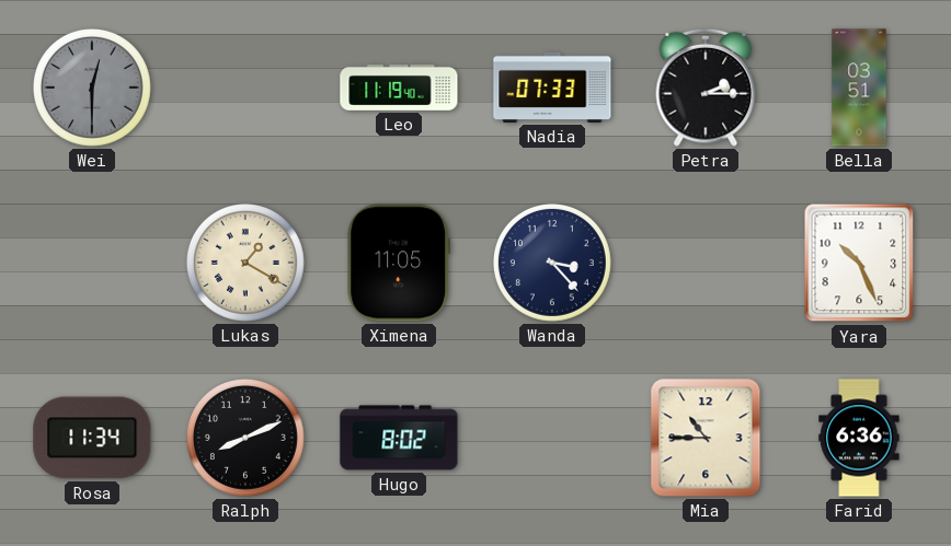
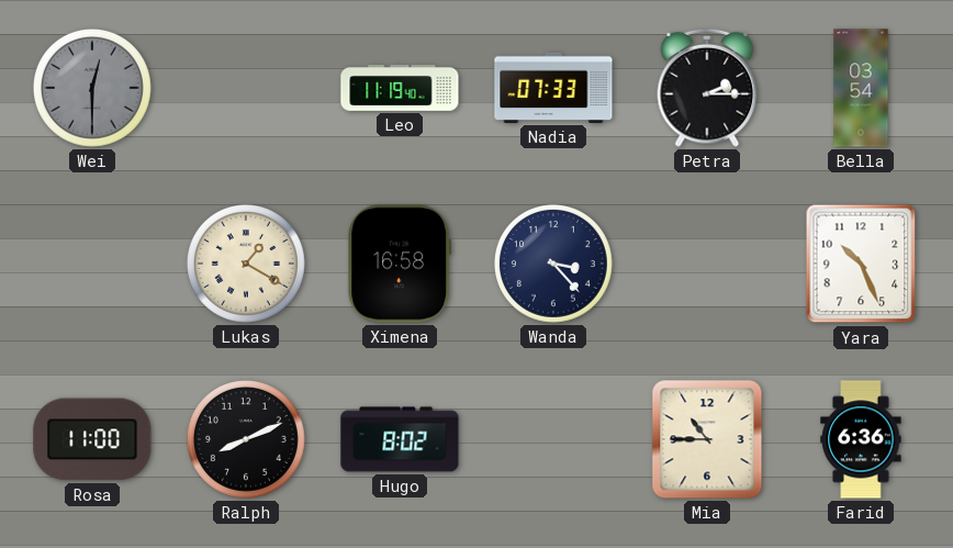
Bella: 03:51 -> 03:54
Ximena: 11:05 -> 16:58
Rosa: 11:34 -> 11:00
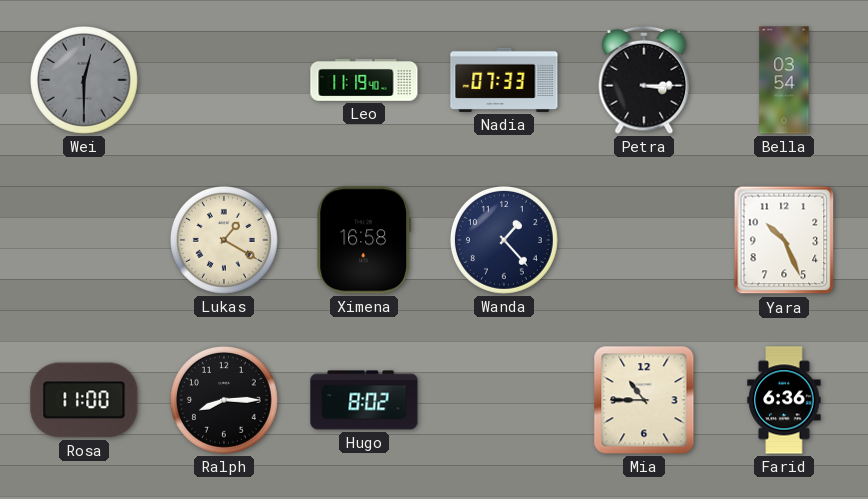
Petra: 2:15 -> 3:15
Wanda: 3:23 -> 1:23
Ralph: 8:11 -> 8:15
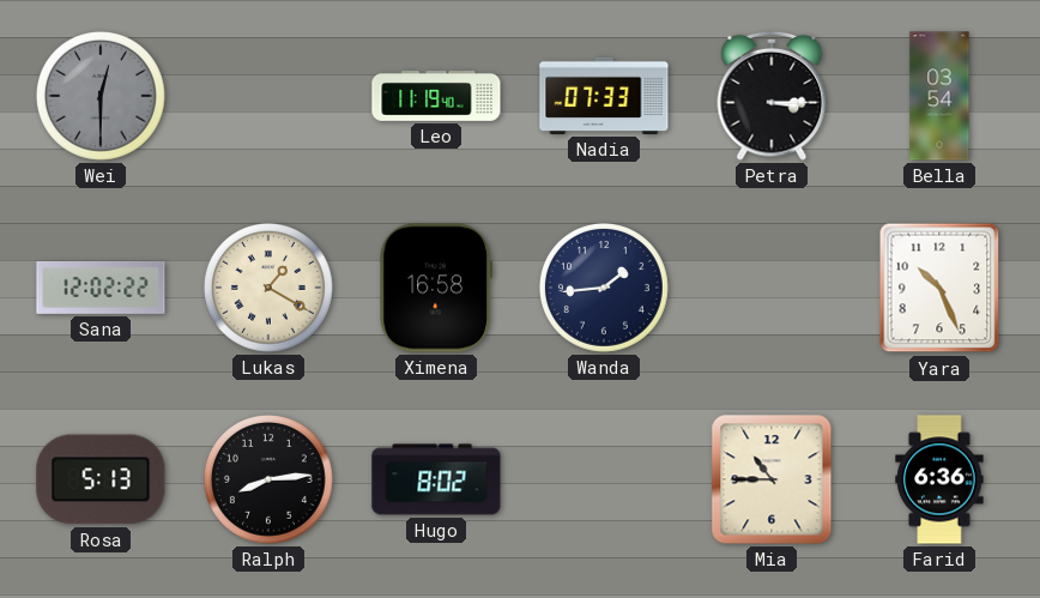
Sana: none -> 12:02
Wanda: 1:23 -> 1:44
Rosa: 11:00 -> 5:13
Ralph: 8:15 -> 8:14
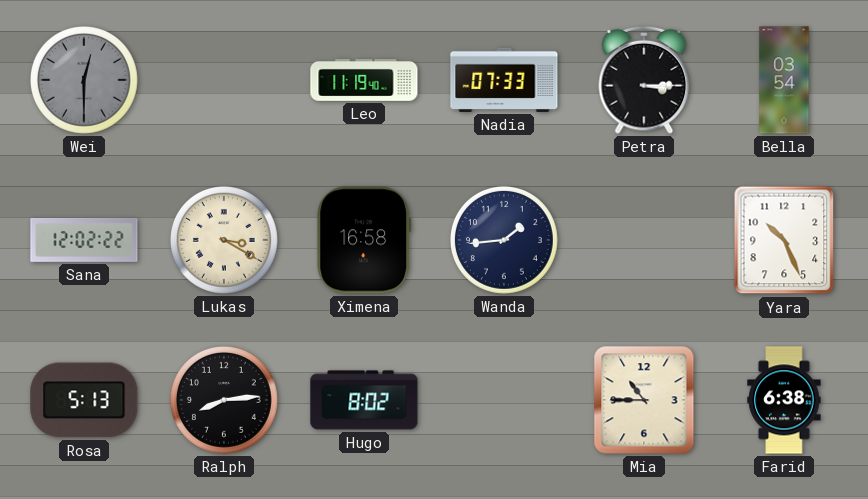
Lukas: 1:20 -> 3:20
Farid: 6:36 -> 6:38
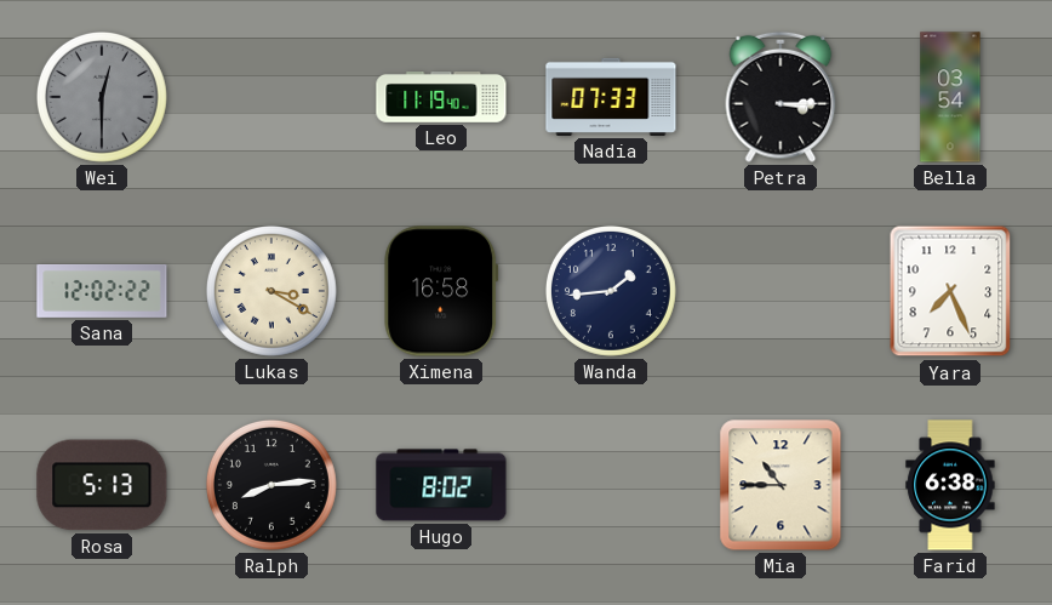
Yara: 10:26 -> 7:26
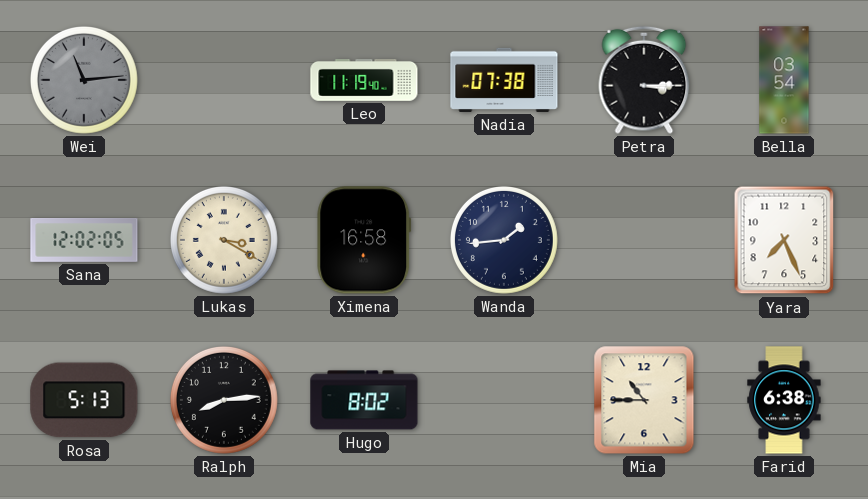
Wei: 12:30 -> 11:14
Nadia: 07:33 -> 07:38
Sana: 12:02:22 -> 12:02:05
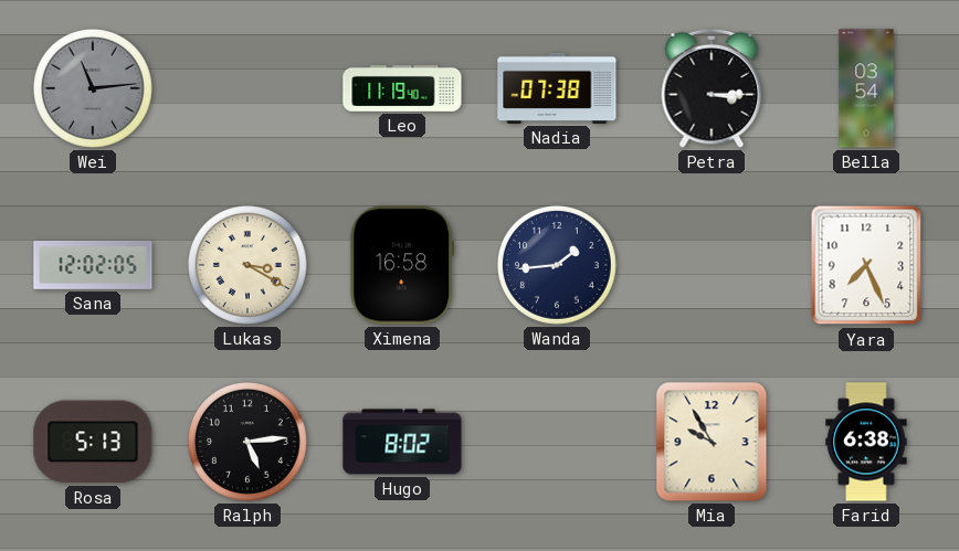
Ralph: 8:14 -> 5:14
Mia: 10:45 -> 9:55
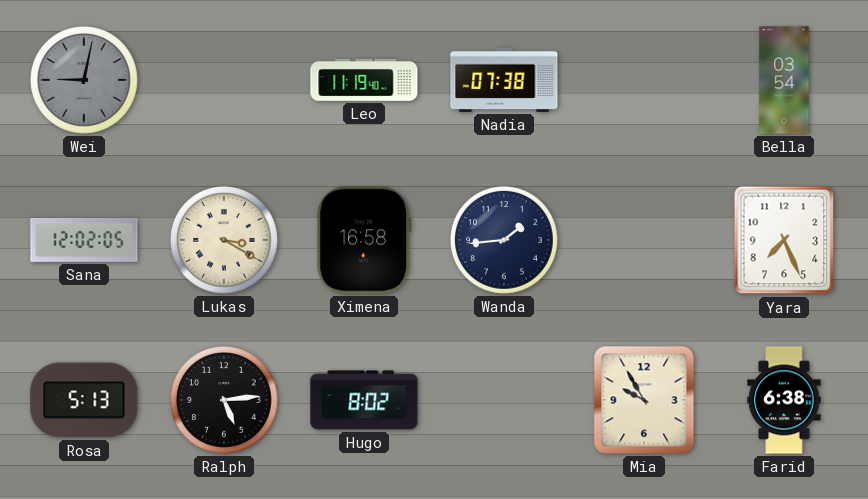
Wei: 11:14 -> 9:02
Petra: 3:15 -> none
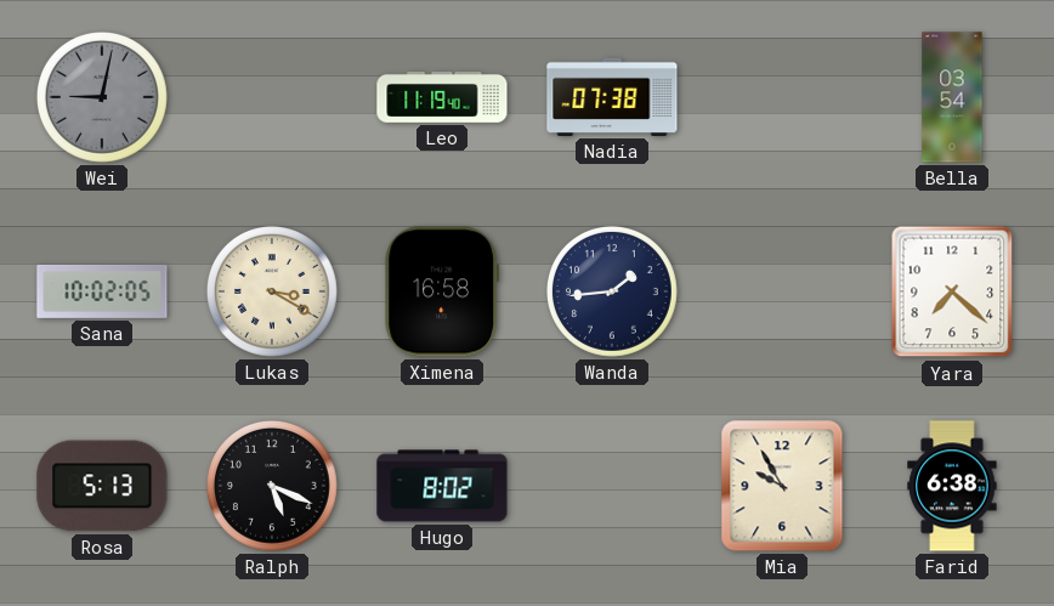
Sana: 12:02 -> 10:02
Yara: 7:26 -> 7:22
Ralph: 5:14 -> 5:19
